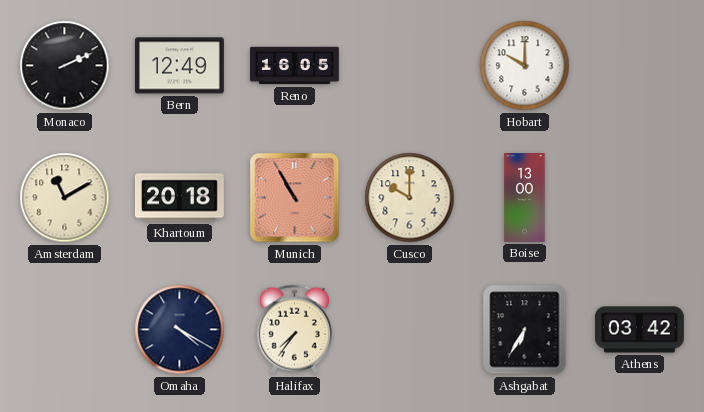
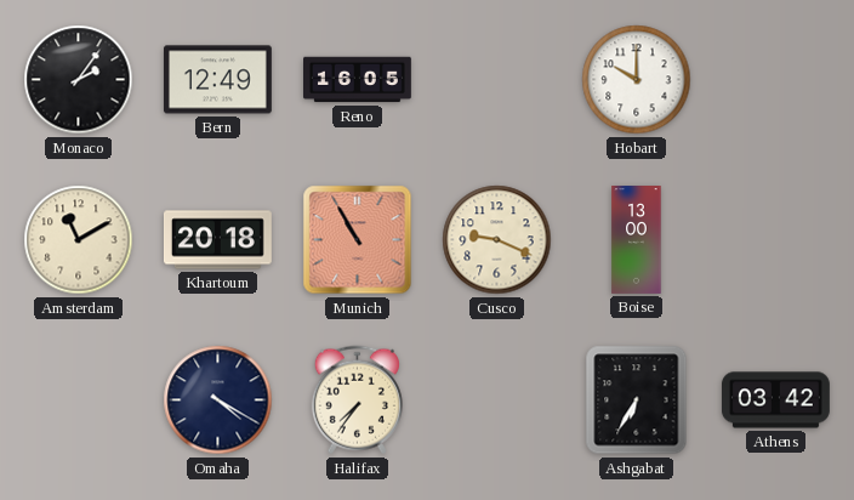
Monaco: 2:11 -> 2:06
Cusco: 10:00 -> 9:19
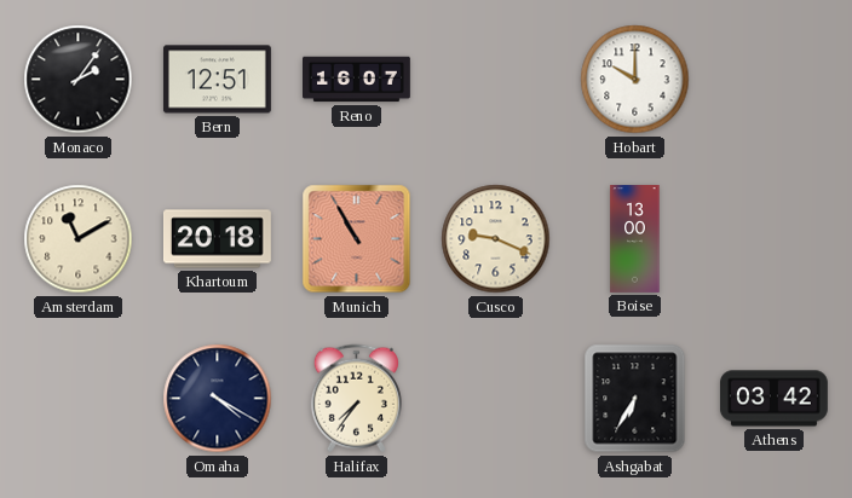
Bern: 12:49 -> 12:51
Reno: 16:05 -> 16:07
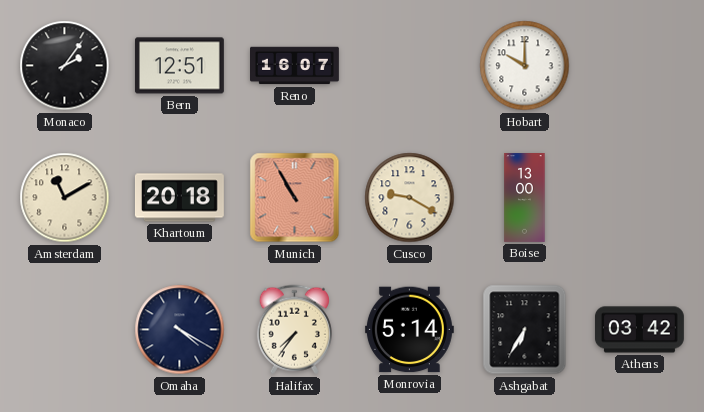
Cusco: 9:19 -> 9:20
Monrovia: none -> 5:14
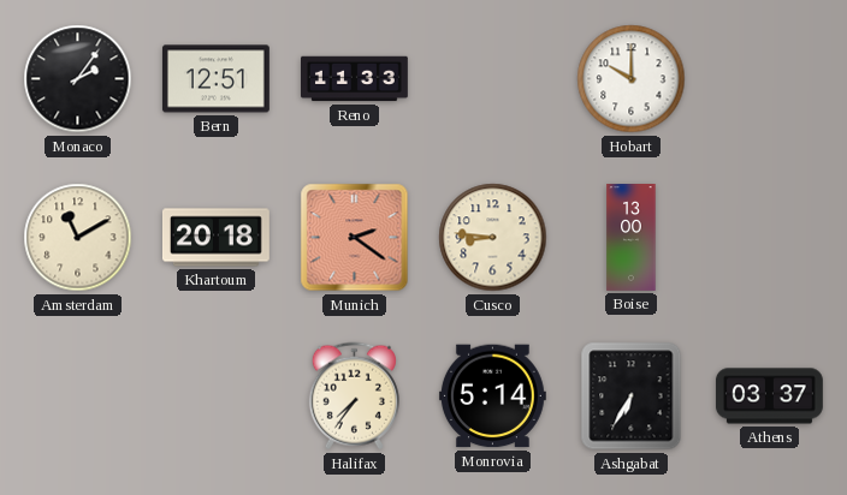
Reno: 16:07 -> 11:33
Munich: 10:55 -> 2:21
Cusco: 9:20 -> 8:46
Omaha: 4:20 -> none
Athens: 03:42 -> 03:37
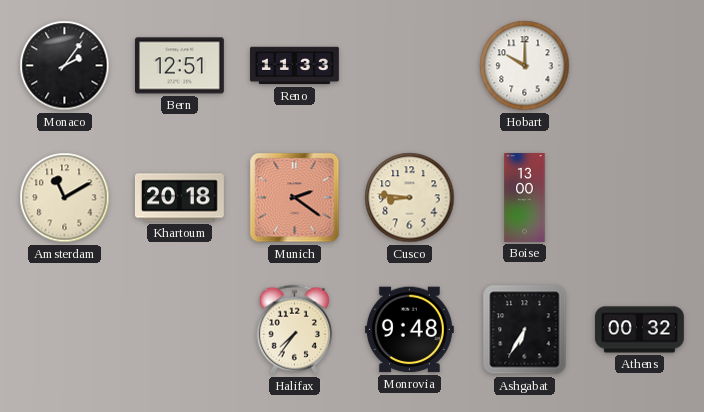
Monrovia: 5:14 -> 9:48
Athens: 03:37 -> 00:32
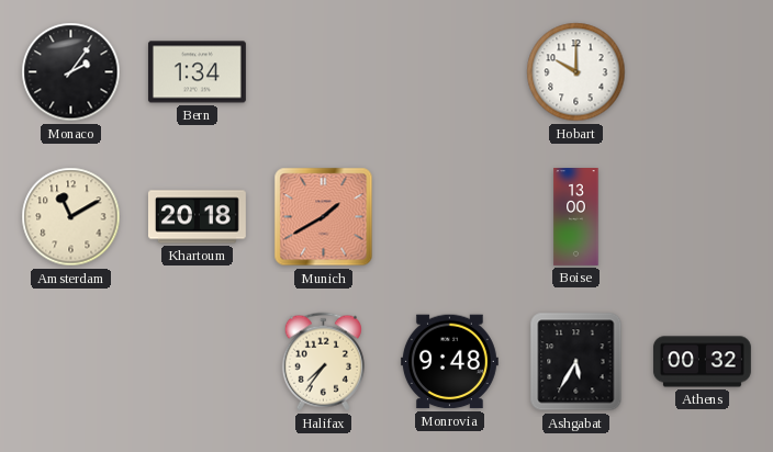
Bern: 12:51 -> 1:34
Reno: 11:33 -> none
Munich: 2:21 -> 1:40
Cusco: 8:46 -> none
Ashgabat: 6:35 -> 5:35
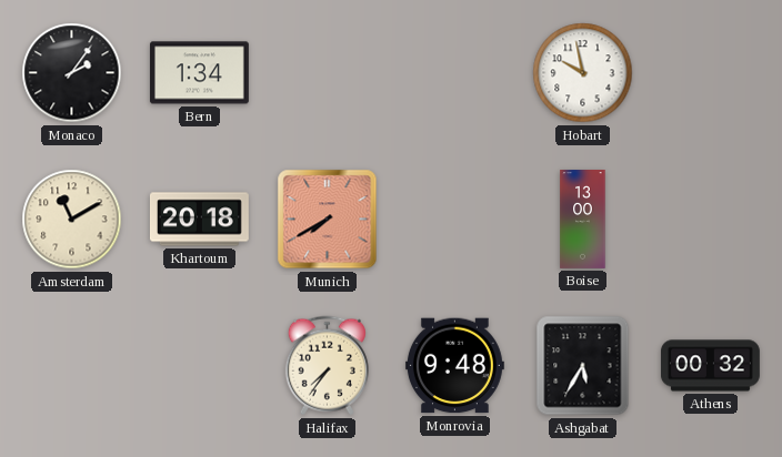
Hobart: 10:00 -> 9:58
Munich: 1:40 -> 7:40
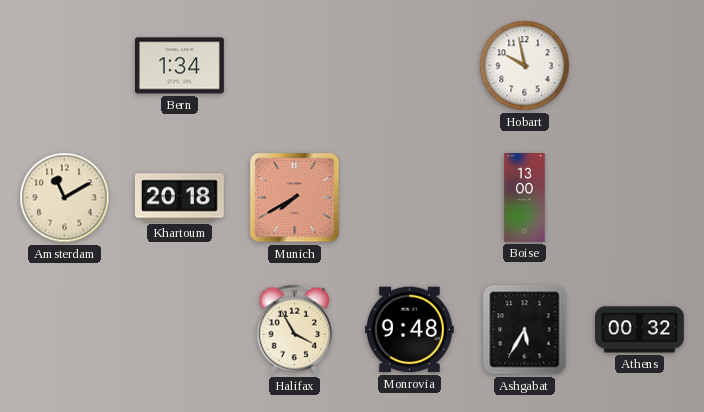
Monaco: 2:06 -> none
Halifax: 7:36 -> 3:55
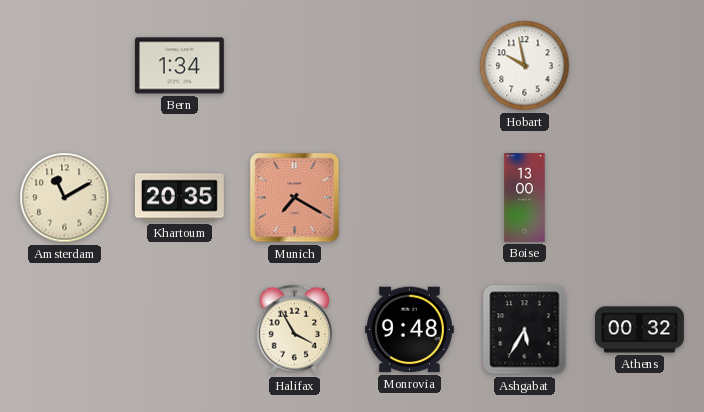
Khartoum: 20:18 -> 20:35
Munich: 7:40 -> 7:20
